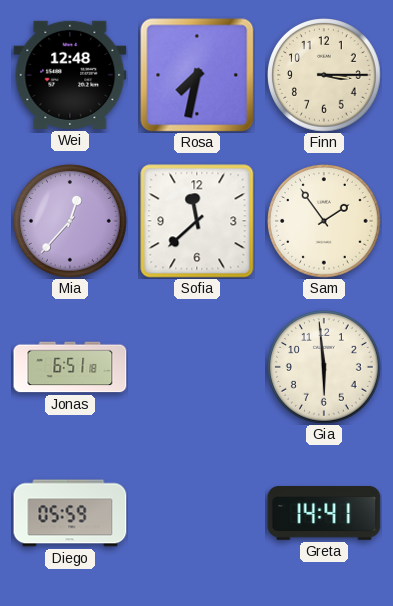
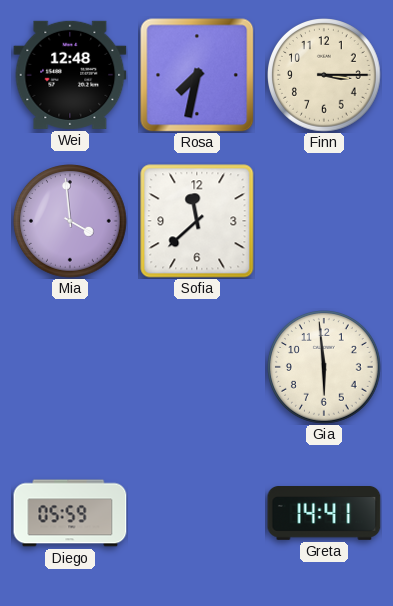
Mia: 12:37 -> 3:59
Sam: 1:54 -> none
Jonas: 6:51 -> none
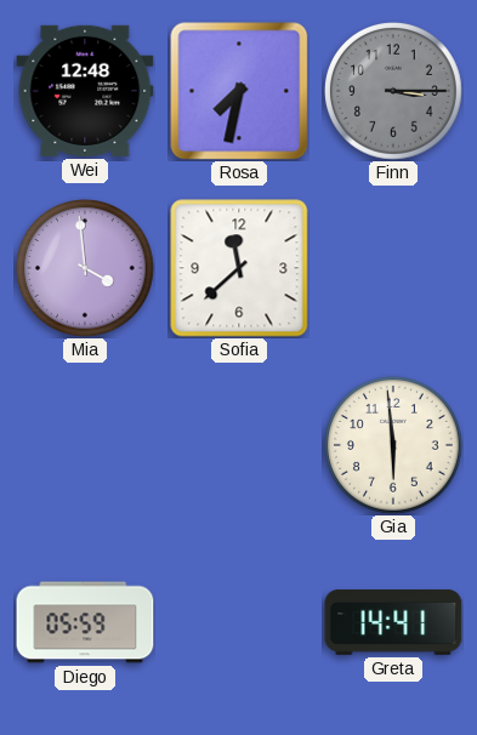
Finn dial: cream -> grey
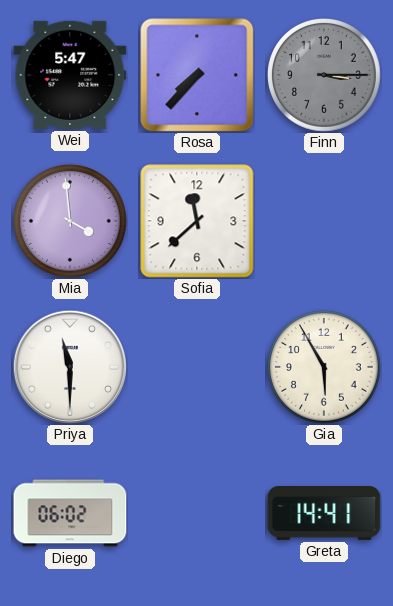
Wei: 12:48 -> 5:47
Rosa: 7:32 -> 7:37
Priya: none -> 11:30
Gia: 5:59 -> 5:55
Diego: 05:59 -> 06:02
